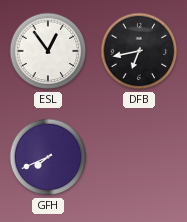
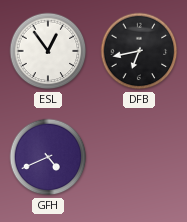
GFH: 7:41 -> 4:41
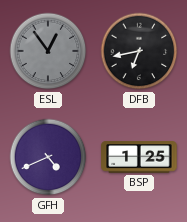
ESL dial: white -> grey
BSP: none -> 1:25
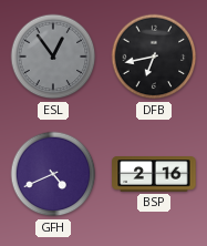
BSP: 1:25 -> 2:16
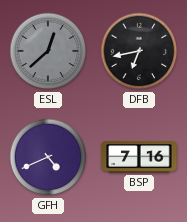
ESL: 12:54 -> 12:38
BSP: 2:16 -> 7:16
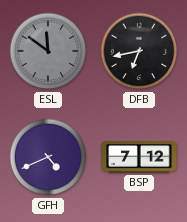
ESL: 12:38 -> 11:51
BSP: 7:16 -> 7:12
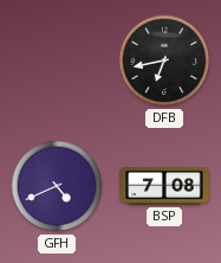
ESL: 11:51 -> none
BSP: 7:12 -> 7:08
